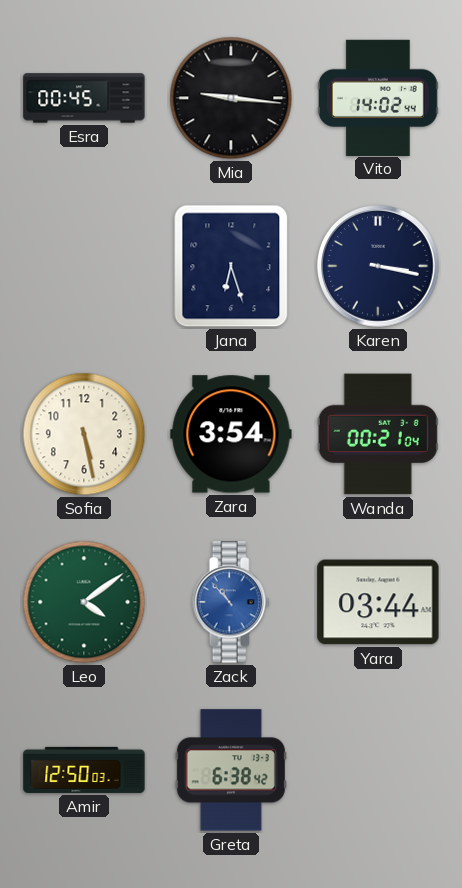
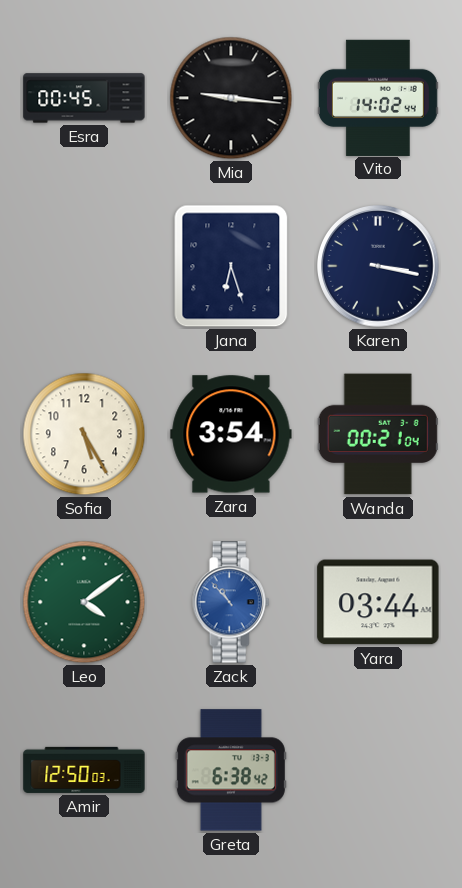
Sofia: 5:28 -> 5:25
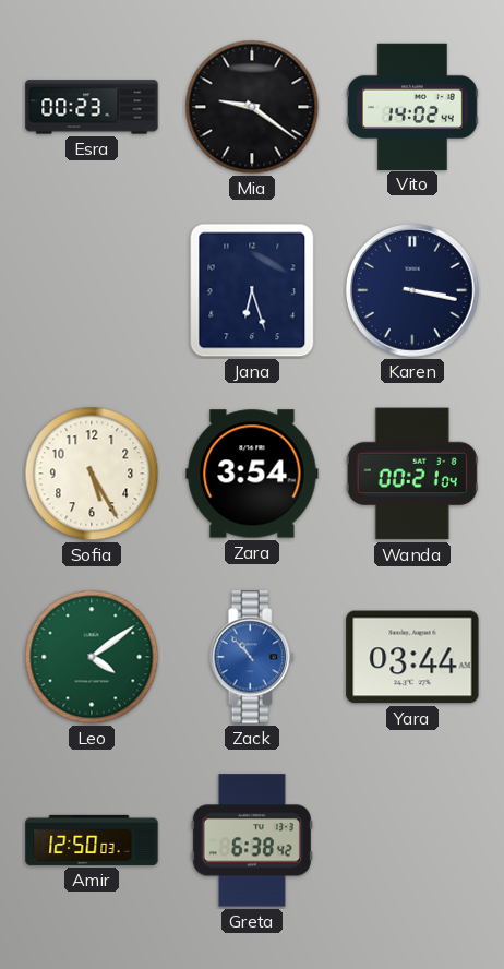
Esra: 00:45 -> 00:23
Mia: 9:16 -> 9:21
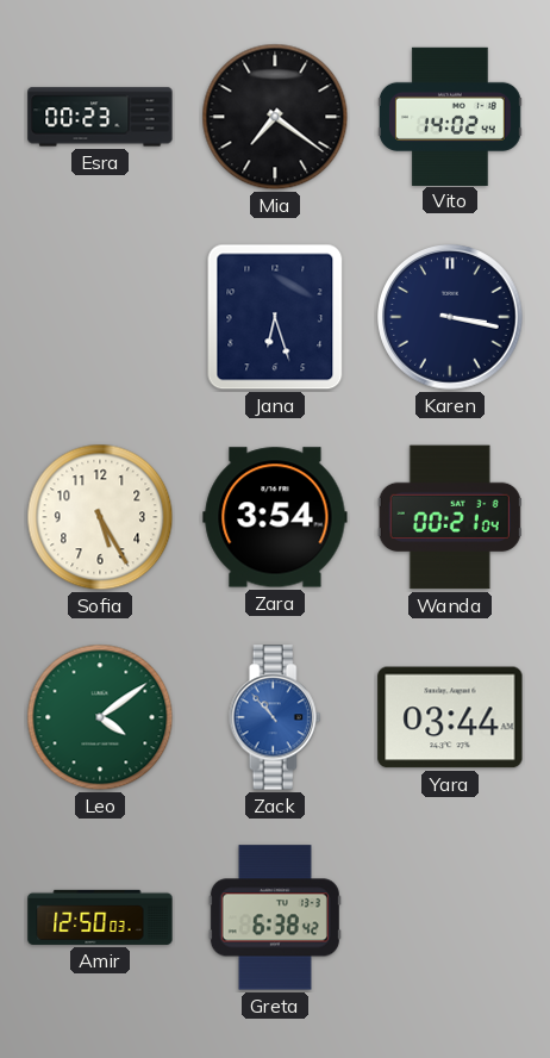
Mia: 9:21 -> 7:21
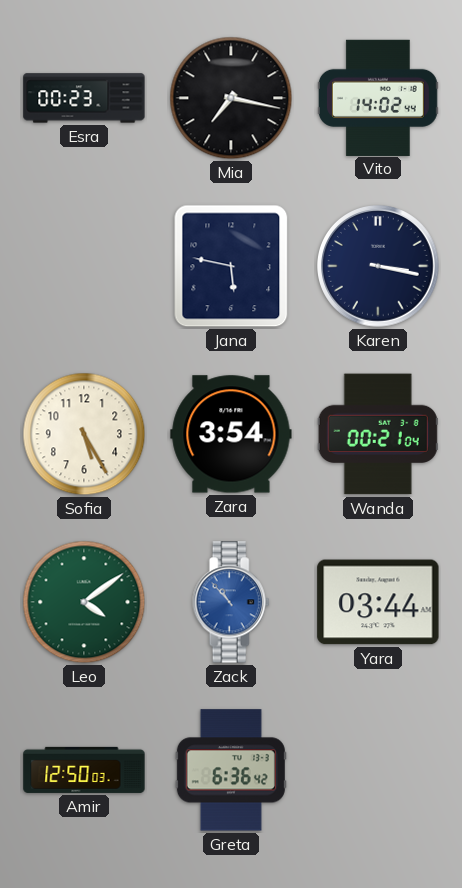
Mia: 7:21 -> 7:17
Jana: 6:27 -> 5:47
Greta: 6:38 -> 6:36
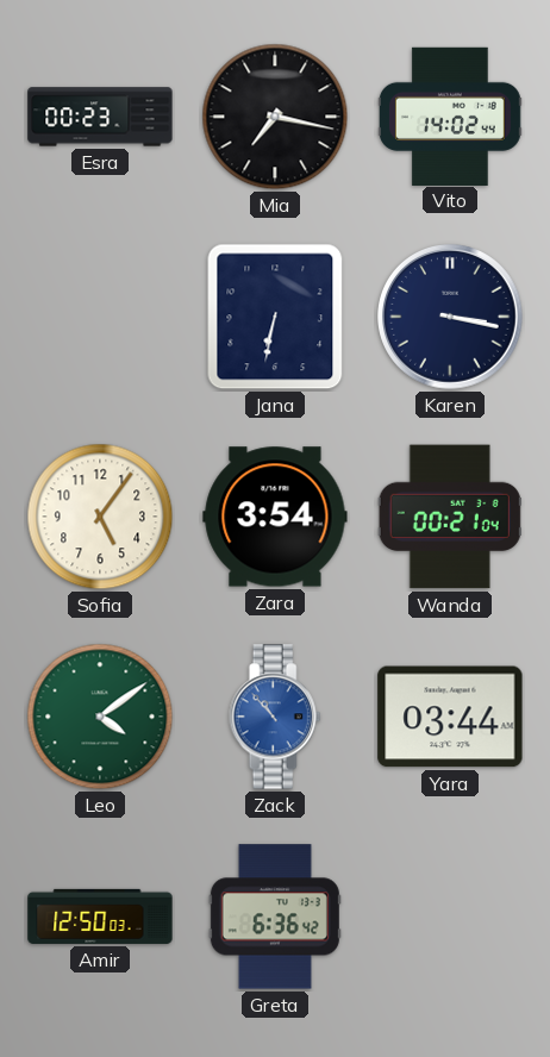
Jana: 5:47 -> 6:32
Sofia: 5:25 -> 5:06
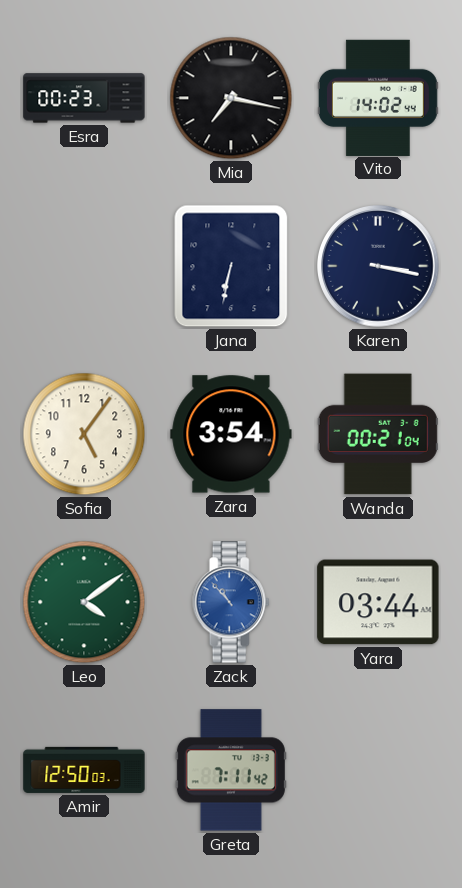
Greta: 6:36 -> 7:11
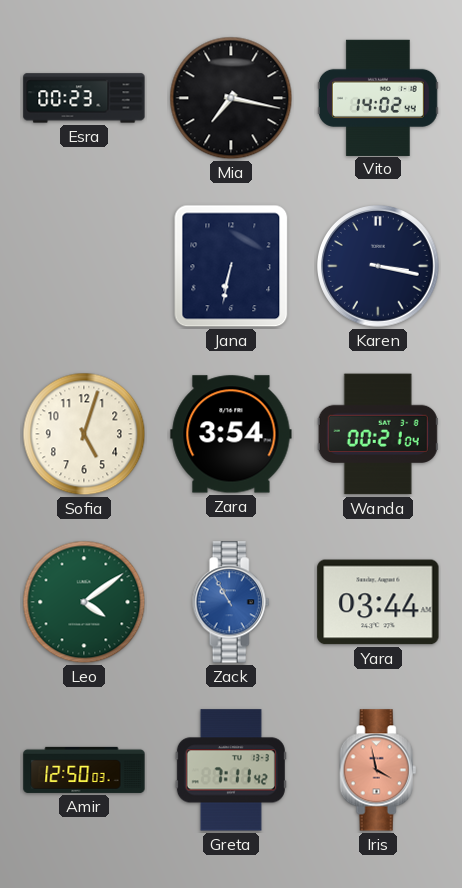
Sofia: 5:06 -> 5:03
Zack: 10:53 -> 10:55
Iris: none -> 3:58
